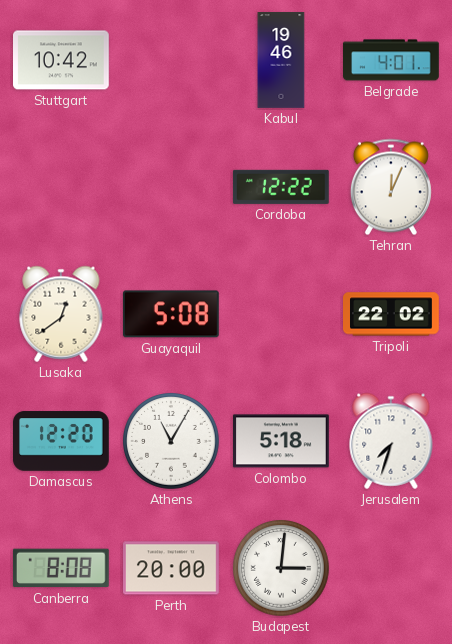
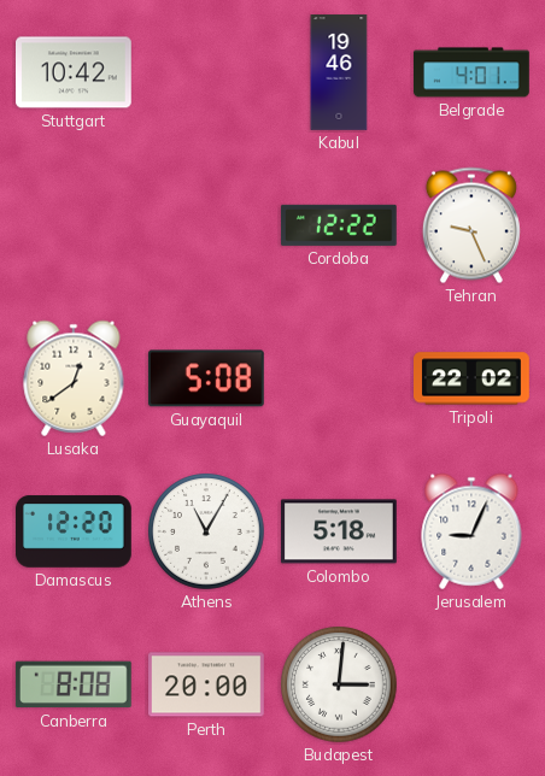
Tehran: 12:04 -> 9:26
Jerusalem: 7:33 -> 9:04
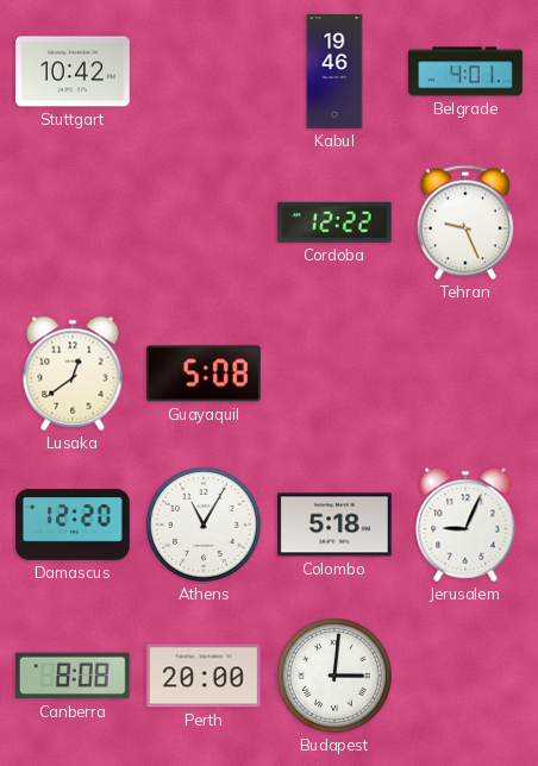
Tripoli: 22:02 -> none
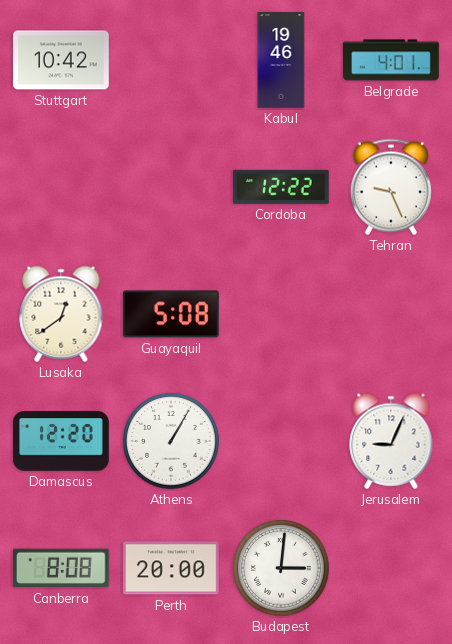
Athens: 11:05 -> 1:05
Colombo: 5:18 -> none
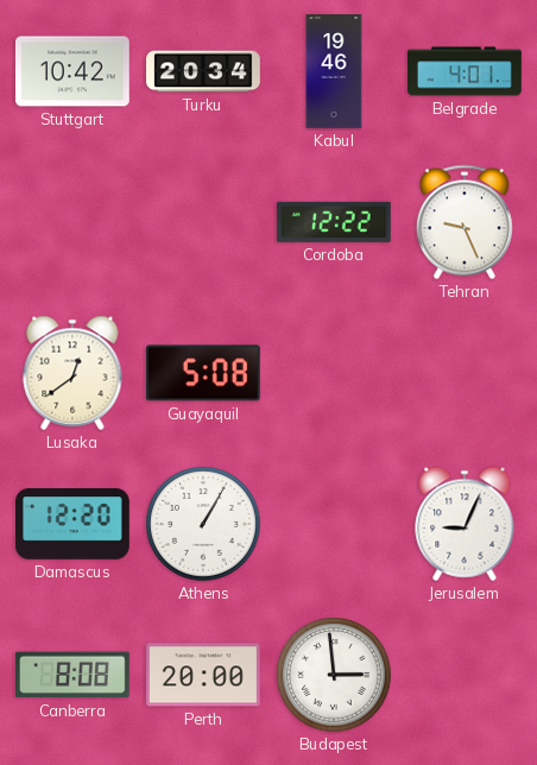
Turku: none -> 20:34
Budapest: 3:01 -> 2:59
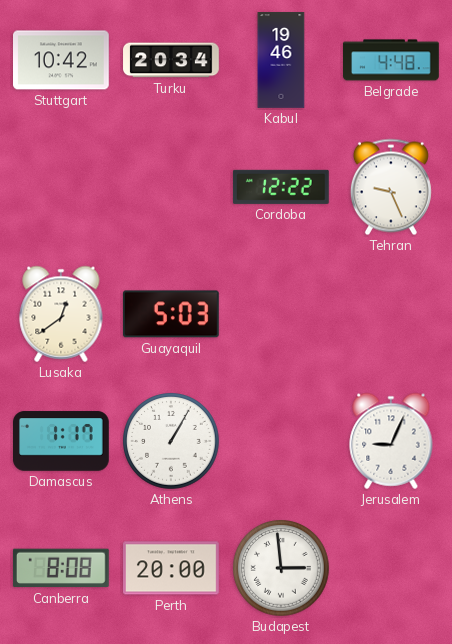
Belgrade: 4:01 -> 4:48
Guayaquil: 5:08 -> 5:03
Damascus: 12:20 -> 1:17
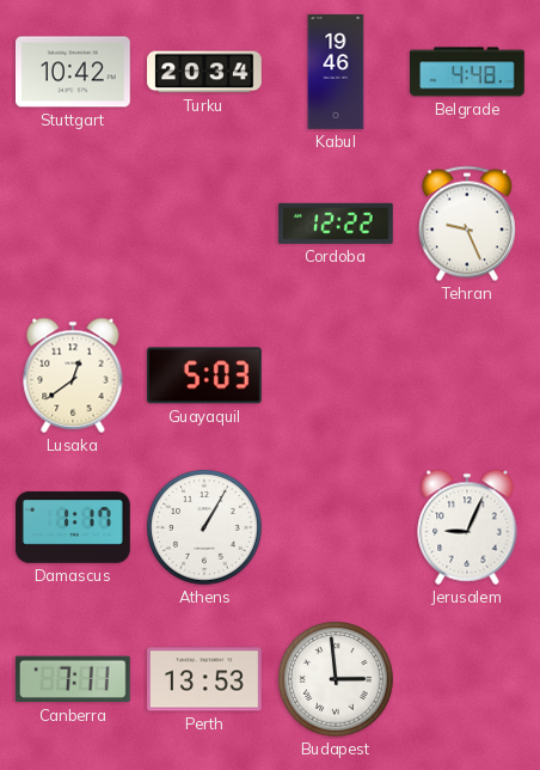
Canberra: 8:08 -> 7:11
Perth: 20:00 -> 13:53
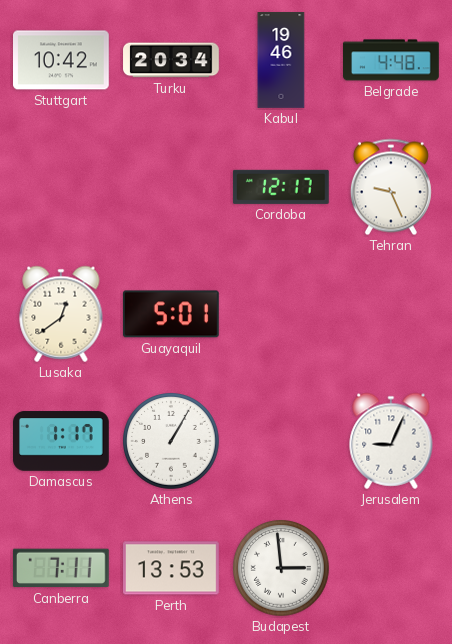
Cordoba: 12:22 -> 12:17
Guayaquil: 5:03 -> 5:01
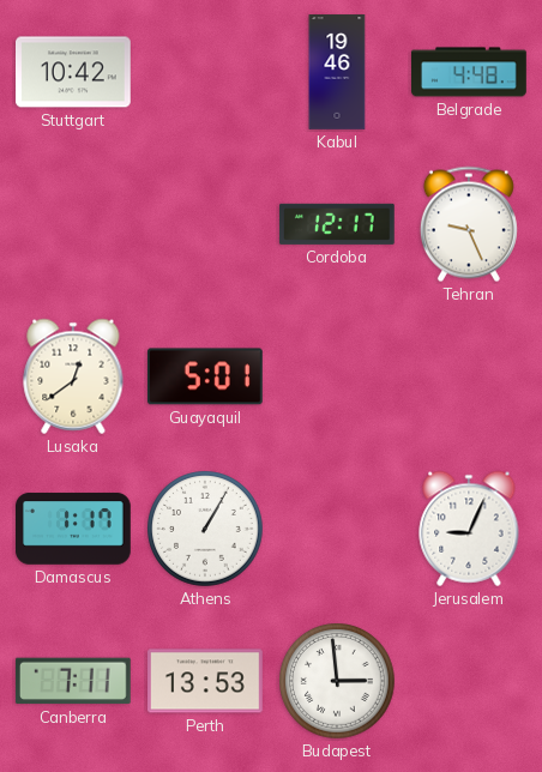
Turku: 20:34 -> none
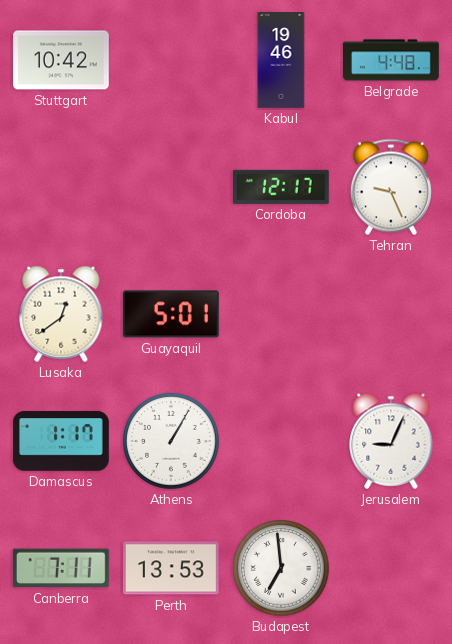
Budapest: 2:59 -> 6:59
